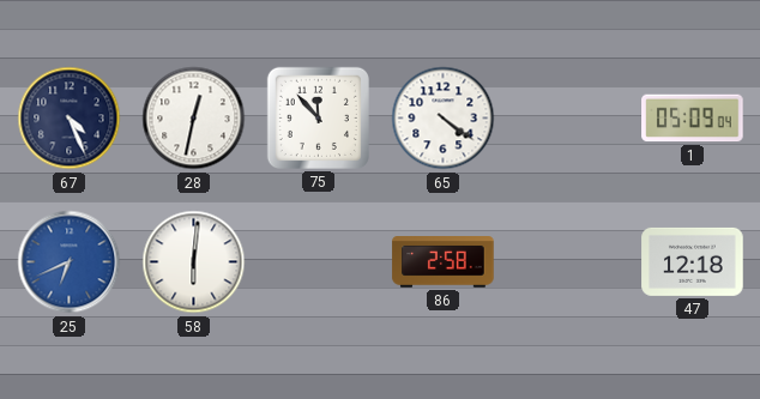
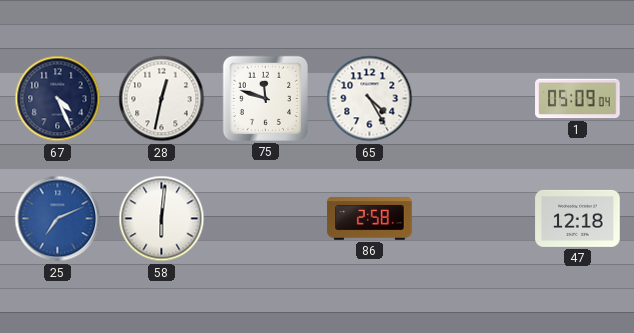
75: 11:53 -> 11:48
65: 4:21 -> 4:25
25: 6:41 -> 7:11
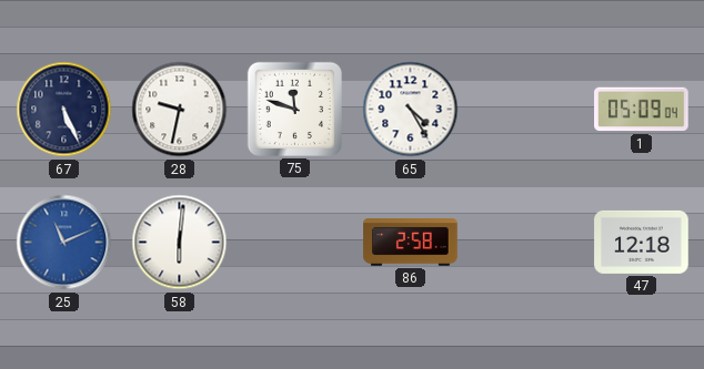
67: 4:26 -> 5:26
28: 12:32 -> 9:32
25: 7:11 -> 11:11
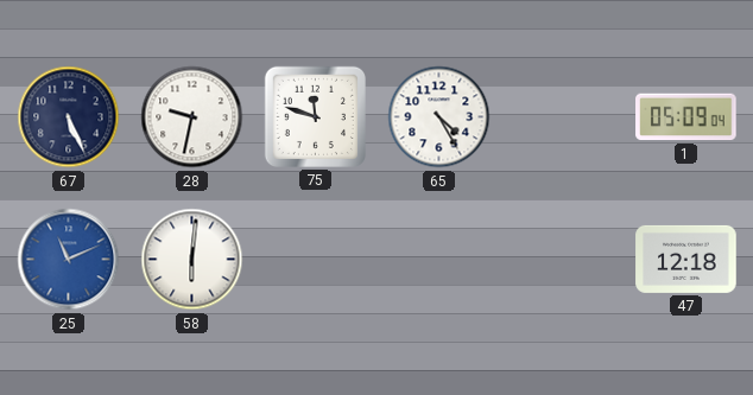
86: 2:58 -> none
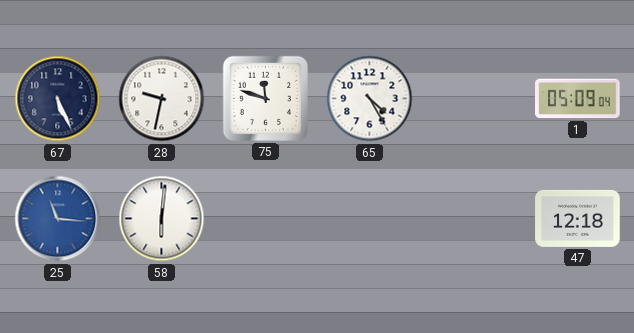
25: 11:11 -> 11:16
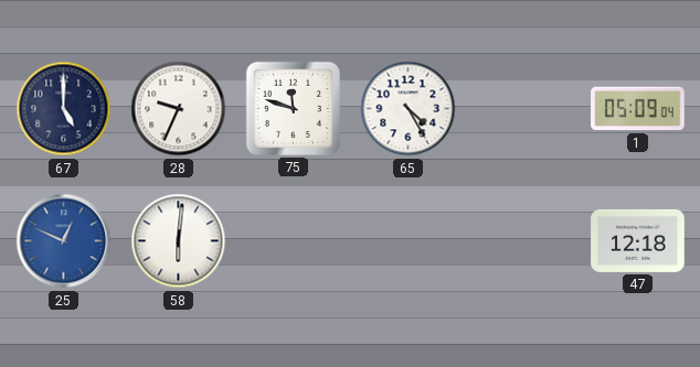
67: 5:26 -> 5:00
28: 9:32 -> 9:34
25: 11:16 -> 12:49
